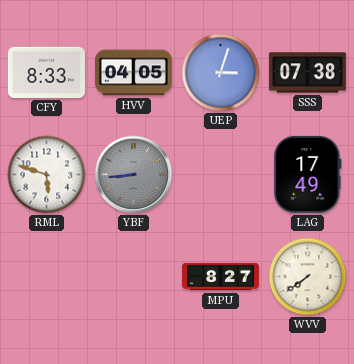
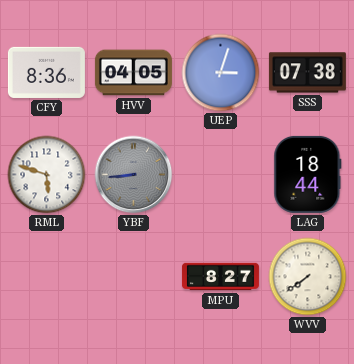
CFY: 8:33 -> 8:36
LAG: 17:49 -> 18:44
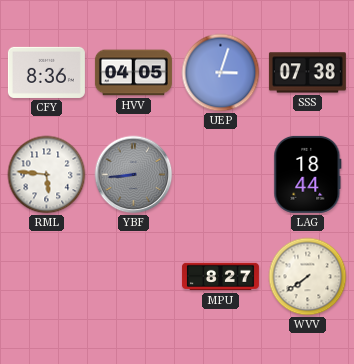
RML: 5:48 -> 5:46
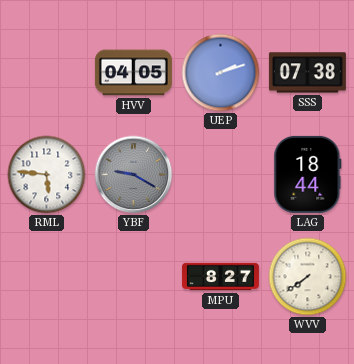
CFY: 8:36 -> none
UEP: 3:03 -> 2:12
YBF: 8:44 -> 9:20
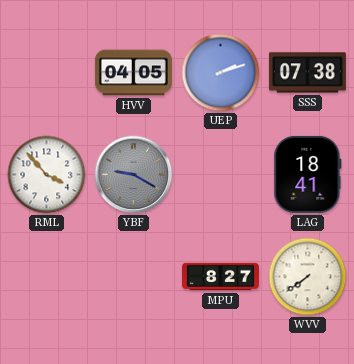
RML: 5:46 -> 3:53
LAG: 18:44 -> 18:41
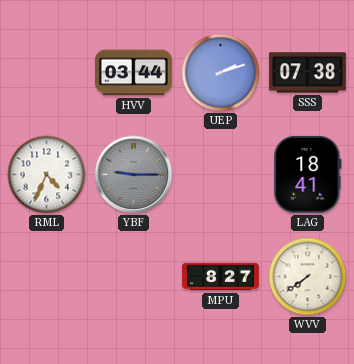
HVV: 04:05 -> 03:44
RML: 3:53 -> 4:34
YBF: 9:20 -> 9:15
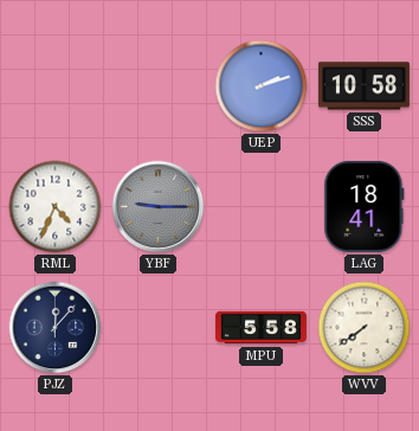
HVV: 03:44 -> none
SSS: 07:38 -> 10:58
PJZ: none -> 12:07
MPU: 8:27 -> 5:58
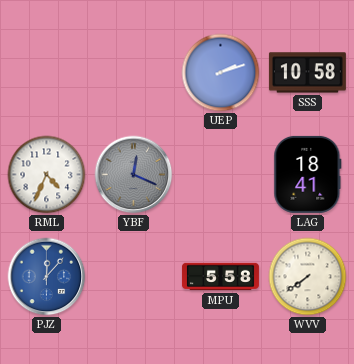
YBF: 9:15 -> 12:19
PJZ dial: navy -> blue
